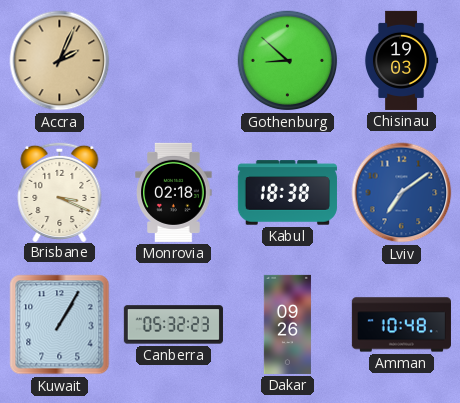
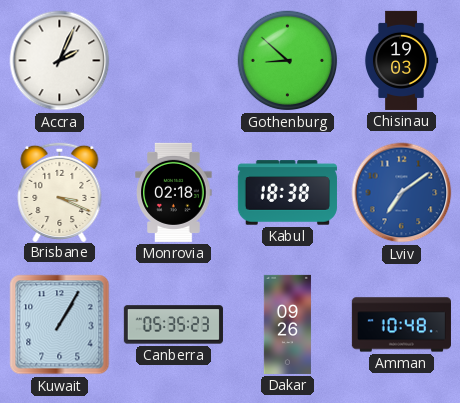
Accra dial: champagne -> white
Canberra: 05:32 -> 05:35
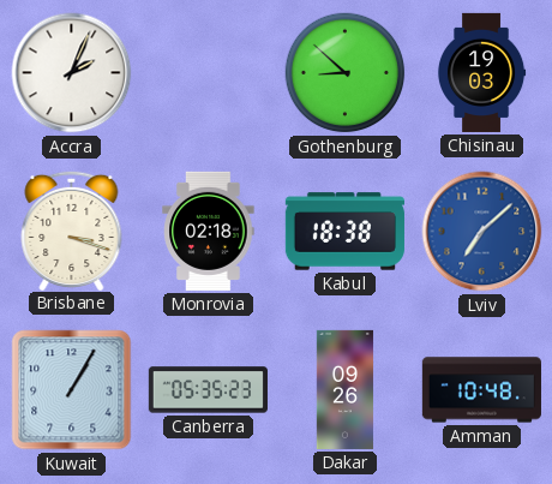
Brisbane: 3:19 -> 3:18
Lviv: 7:09 -> 7:08
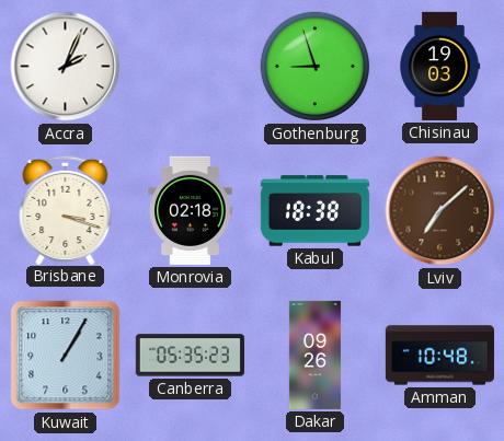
Gothenburg: 8:52 -> 8:57
Lviv dial: blue -> brown
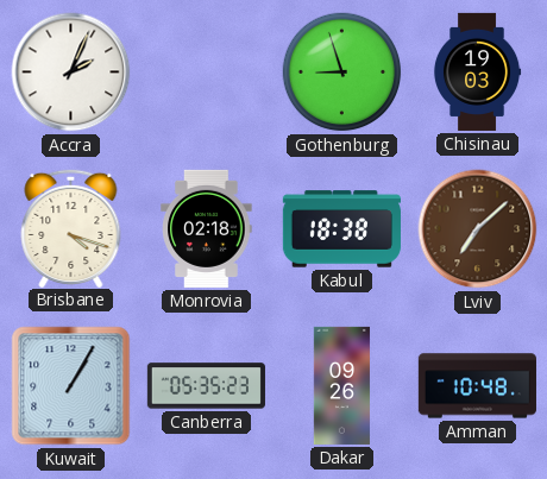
Brisbane: 3:18 -> 4:18
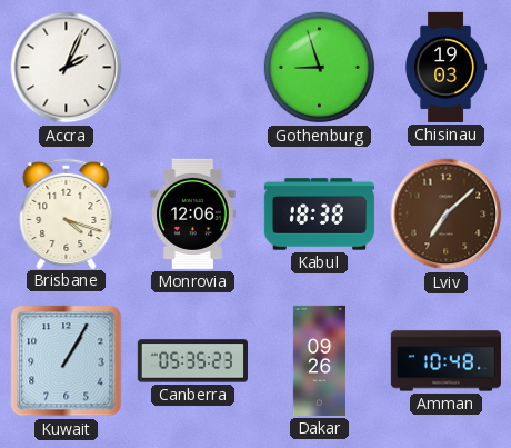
Monrovia: 02:18 -> 12:06
